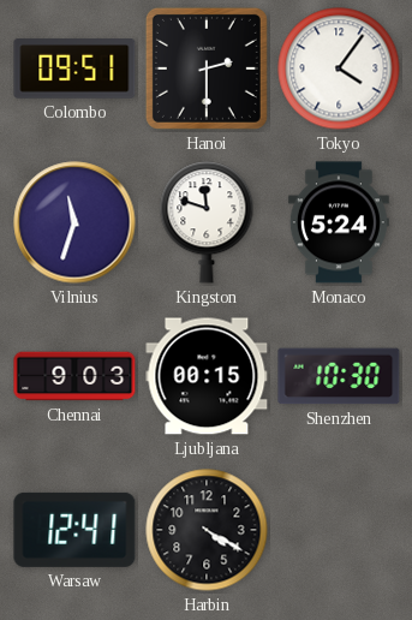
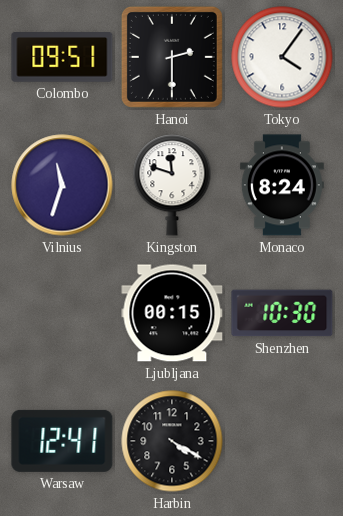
Monaco: 5:24 -> 8:24
Chennai: 9:03 -> none
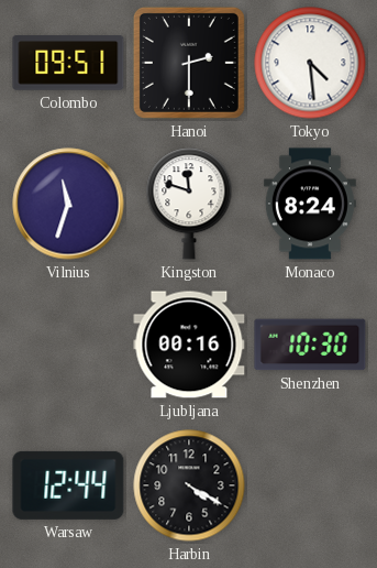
Tokyo: 4:06 -> 4:29
Ljubljana: 00:15 -> 00:16
Warsaw: 12:41 -> 12:44
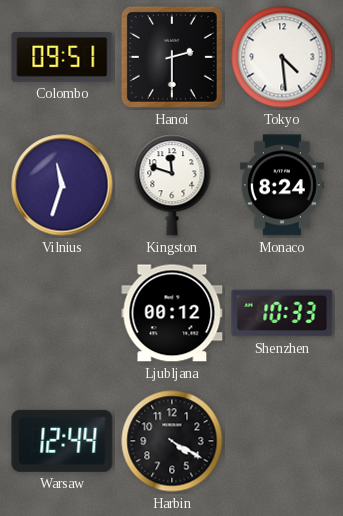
Ljubljana: 00:16 -> 00:12
Shenzhen: 10:30 -> 10:33
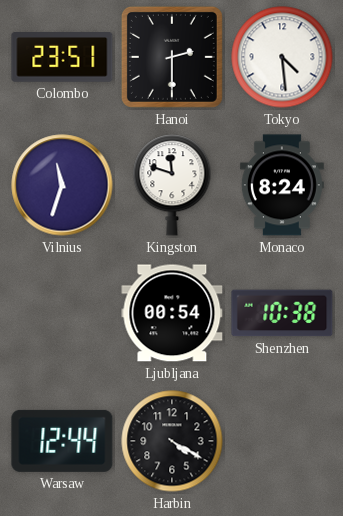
Colombo: 09:51 -> 23:51
Ljubljana: 00:12 -> 00:54
Shenzhen: 10:33 -> 10:38
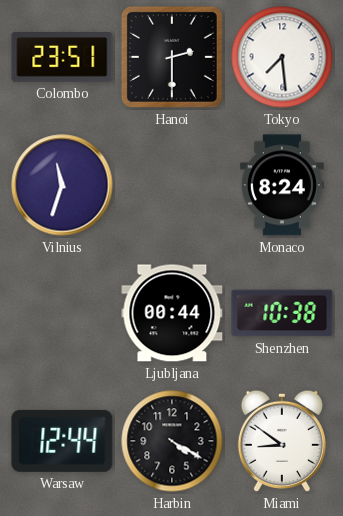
Tokyo: 4:29 -> 7:29
Kingston: 11:48 -> none
Ljubljana: 00:54 -> 00:44
Miami: none -> 8:51
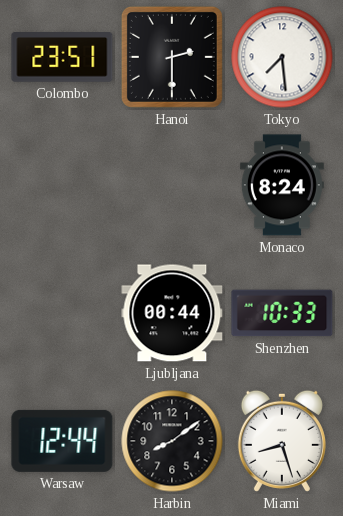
Vilnius: 11:33 -> none
Shenzhen: 10:38 -> 10:33
Harbin: 4:20 -> 8:09
Miami: 8:51 -> 8:27
